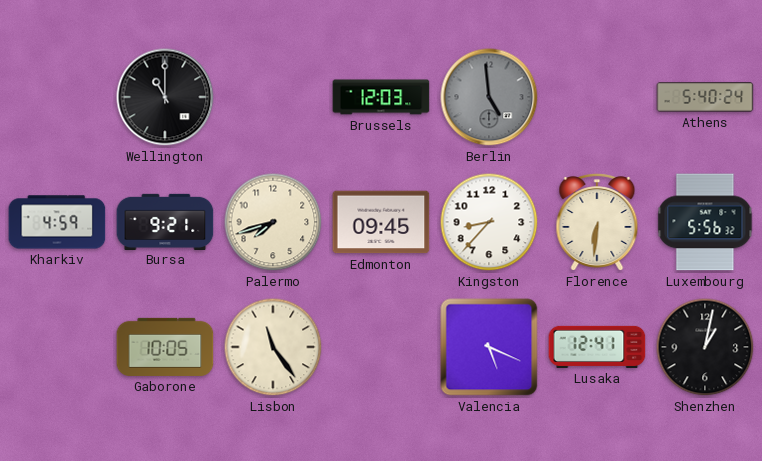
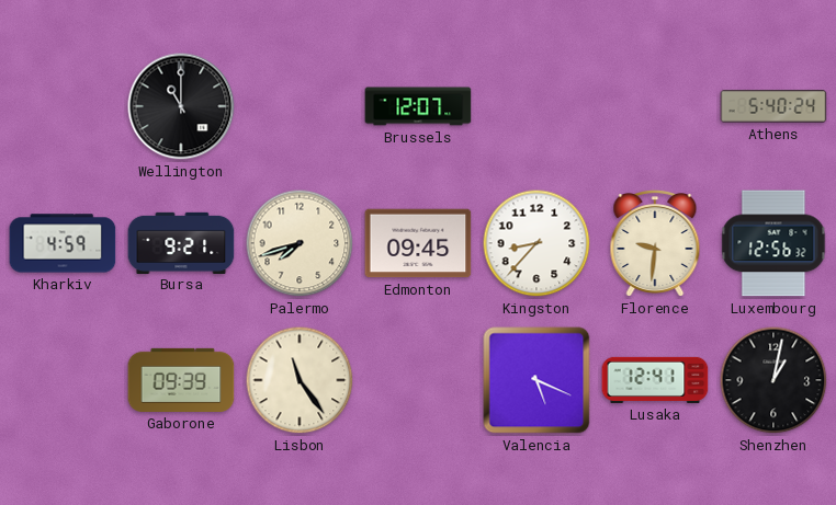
Brussels: 12:03 -> 12:07
Berlin: 4:59 -> none
Florence: 6:31 -> 9:31
Luxembourg: 5:56 -> 12:56
Gaborone: 10:05 -> 09:39
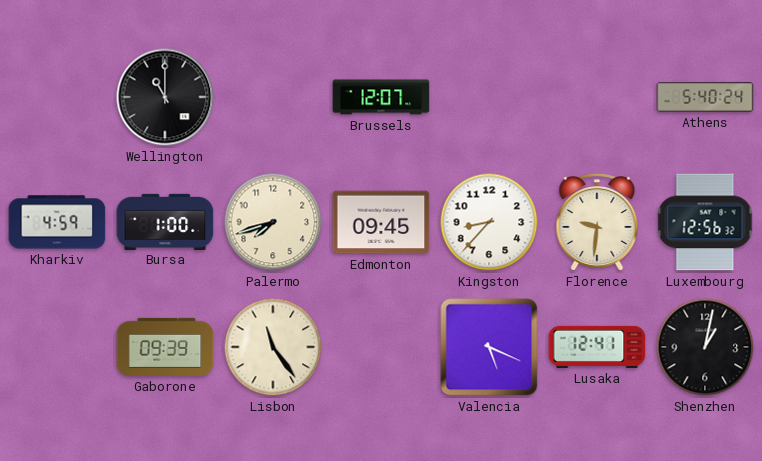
Bursa: 9:21 -> 1:00
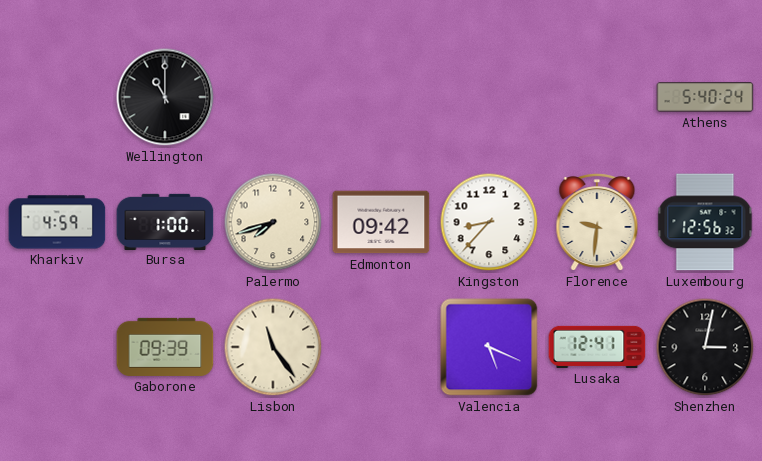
Brussels: 12:07 -> none
Edmonton: 09:45 -> 09:42
Shenzhen: 1:02 -> 3:02
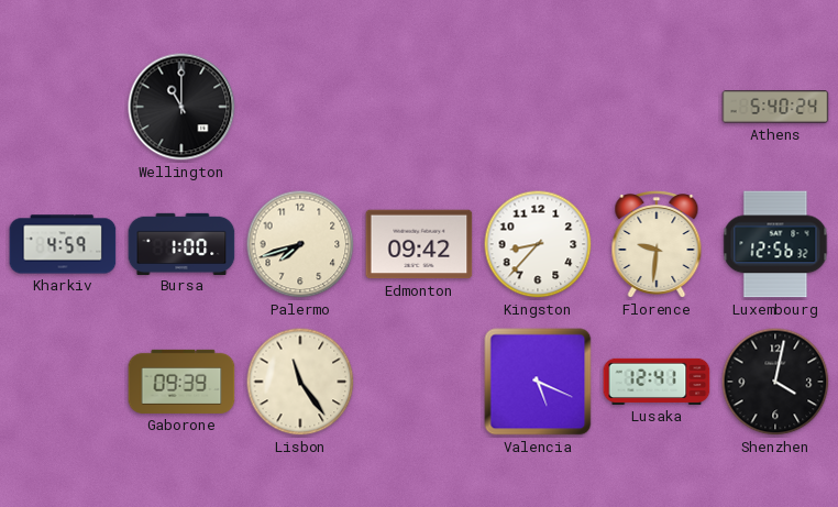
Shenzhen: 3:02 -> 4:02
